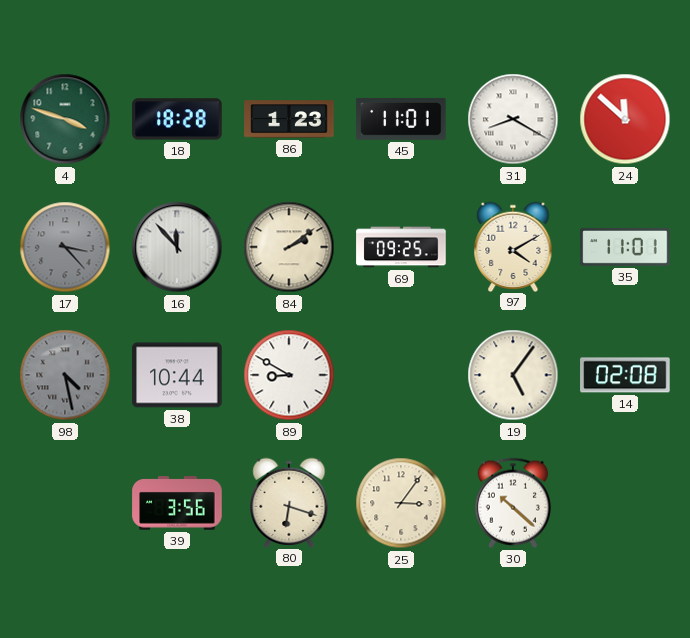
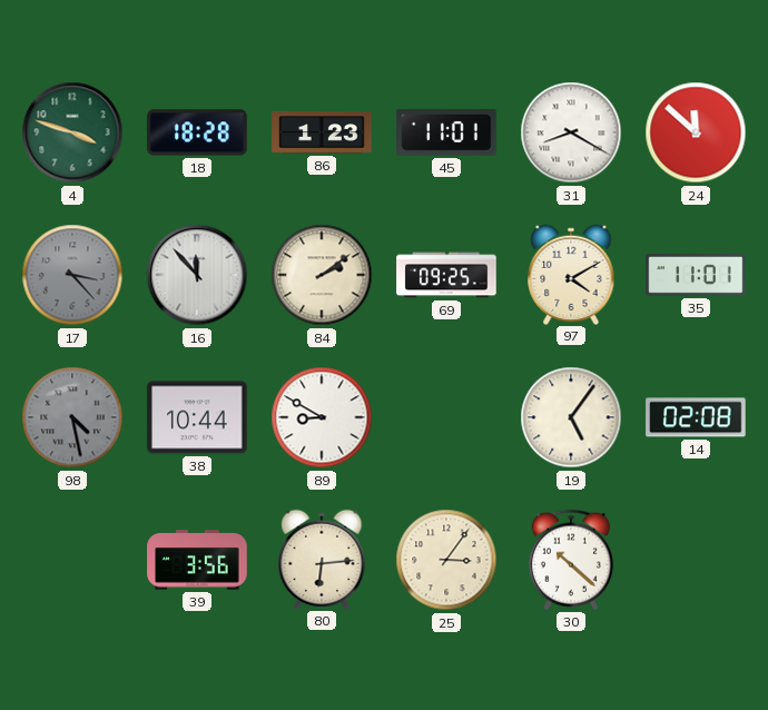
80: 6:18 -> 6:14
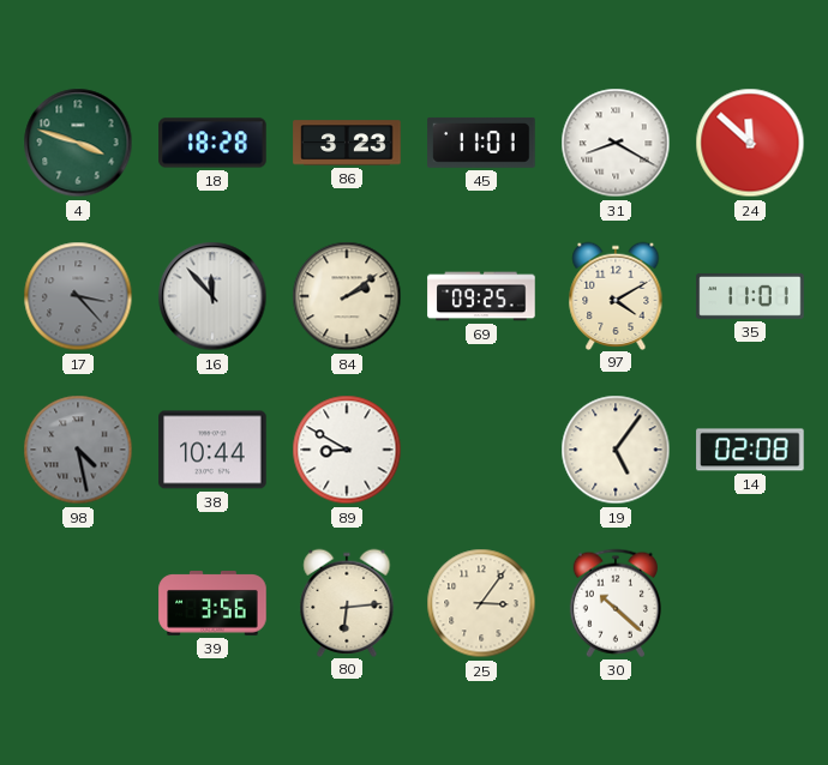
86: 1:23 -> 3:23
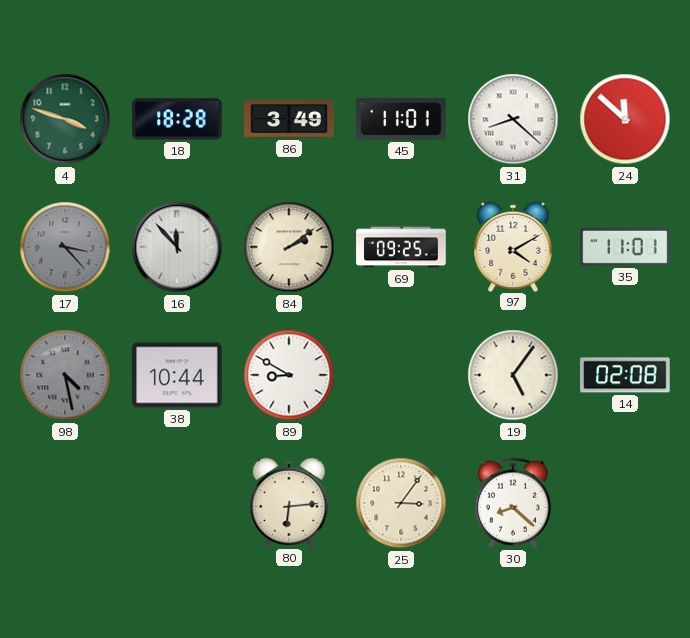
86: 3:23 -> 3:49
31: 8:20 -> 8:22
39: 3:56 -> none
30: 10:22 -> 8:22
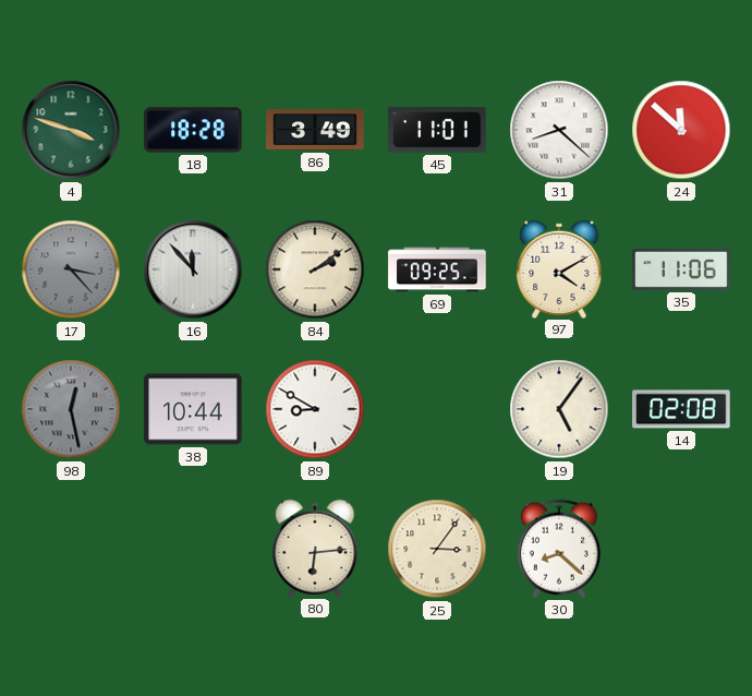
35: 11:01 -> 11:06
98: 4:28 -> 12:28
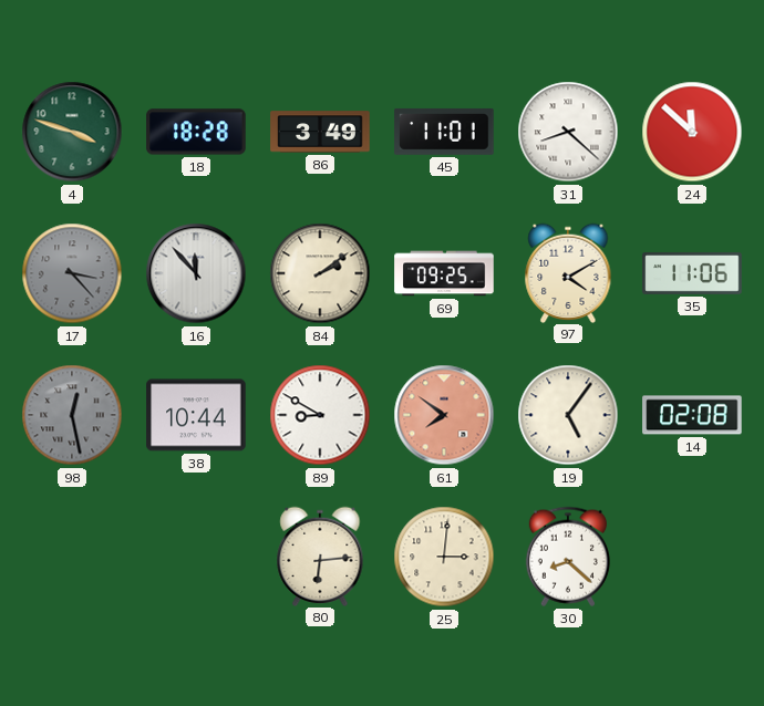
61: none -> 7:51
25: 3:06 -> 3:01
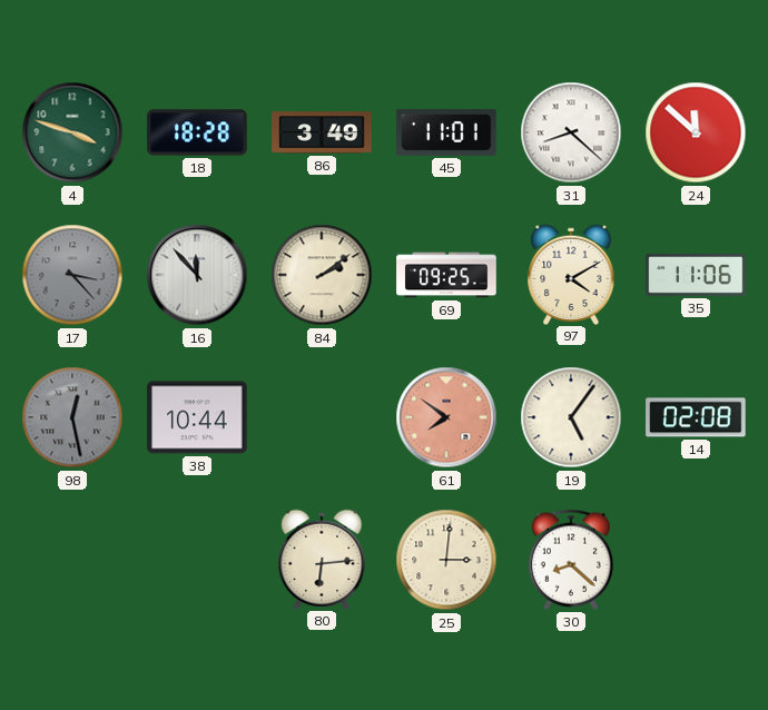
89: 8:50 -> none
